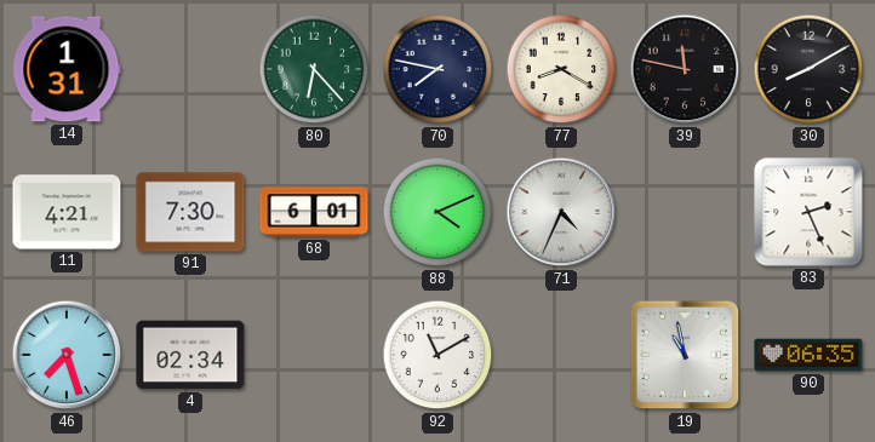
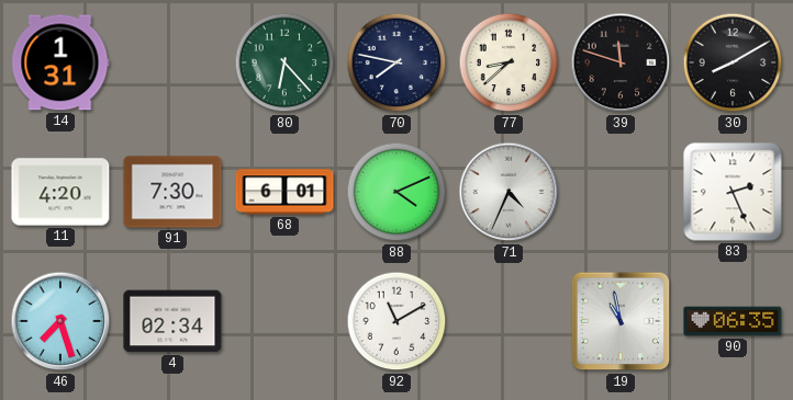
77: 8:20 -> 8:38
39: 11:47 -> 11:48
11: 4:21 -> 4:20
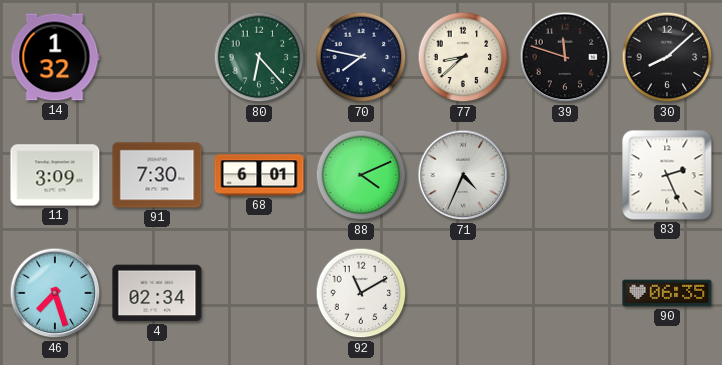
14: 1:31 -> 1:32
30: 8:10 -> 8:08
11: 4:20 -> 3:09
19: 10:58 -> none
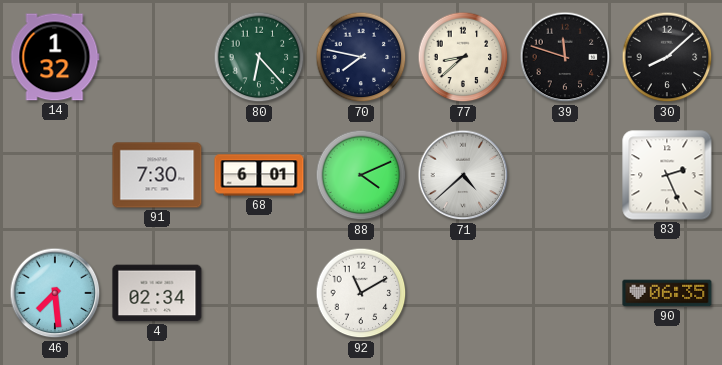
11: 3:09 -> none
71: 4:34 -> 4:38
46: 7:27 -> 7:29
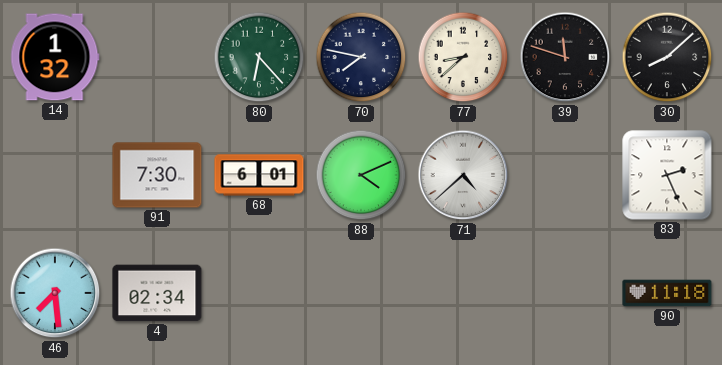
92: 11:10 -> none
90: 06:35 -> 11:18
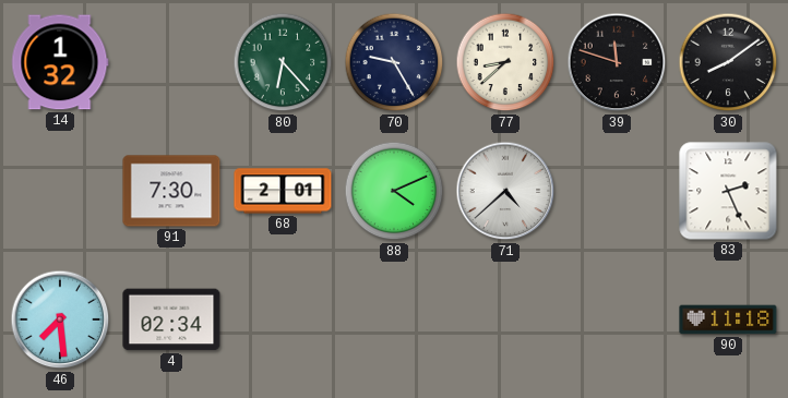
70: 7:47 -> 9:25
30: 8:08 -> 8:09
68: 6:01 -> 2:01
